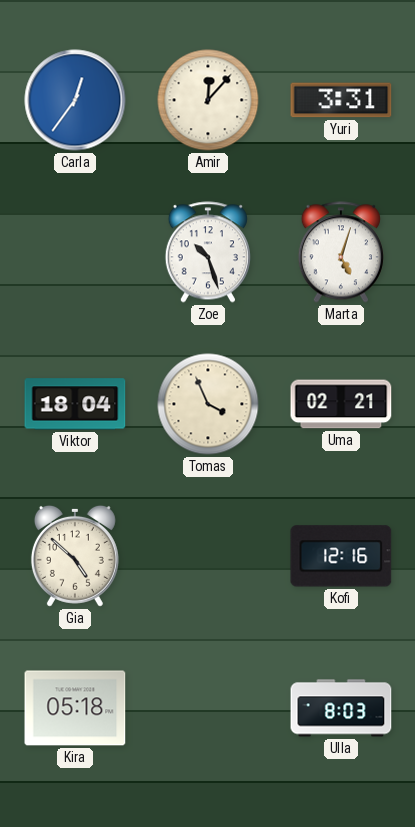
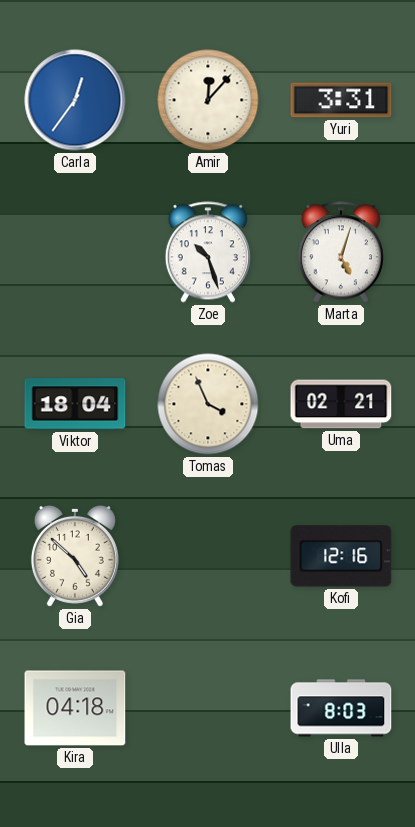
Kira: 05:18 -> 04:18
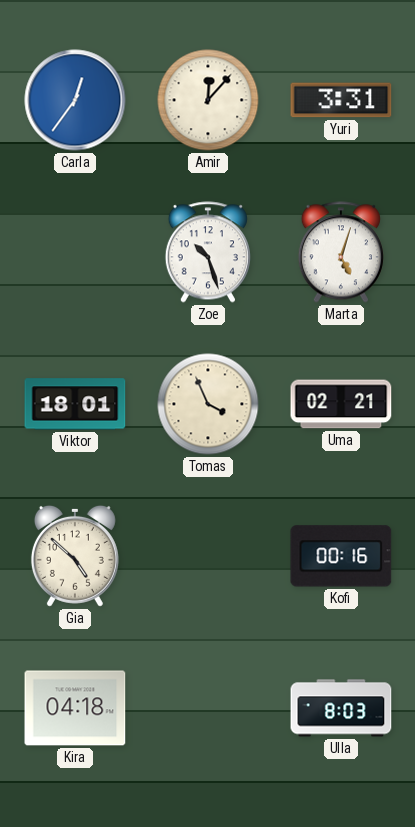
Viktor: 18:04 -> 18:01
Kofi: 12:16 -> 00:16
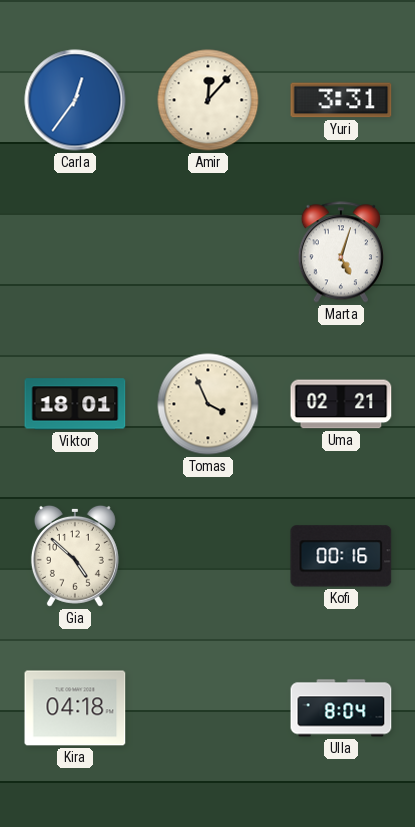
Zoe: 10:27 -> none
Ulla: 8:03 -> 8:04
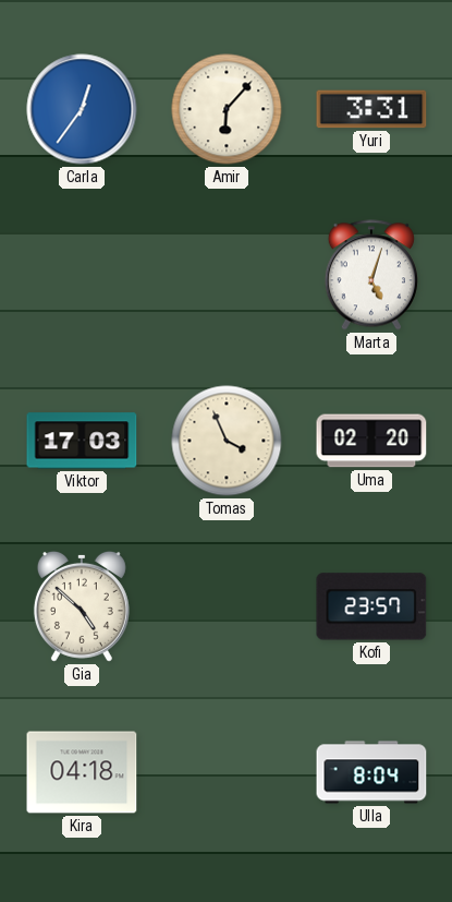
Amir: 12:07 -> 6:07
Viktor: 18:01 -> 17:03
Uma: 02:21 -> 02:20
Kofi: 00:16 -> 23:57
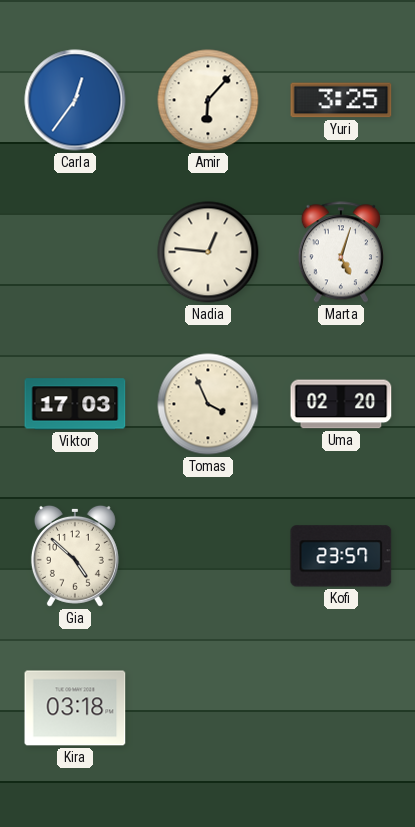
Yuri: 3:31 -> 3:25
Nadia: none -> 12:46
Kira: 04:18 -> 03:18
Ulla: 8:04 -> none
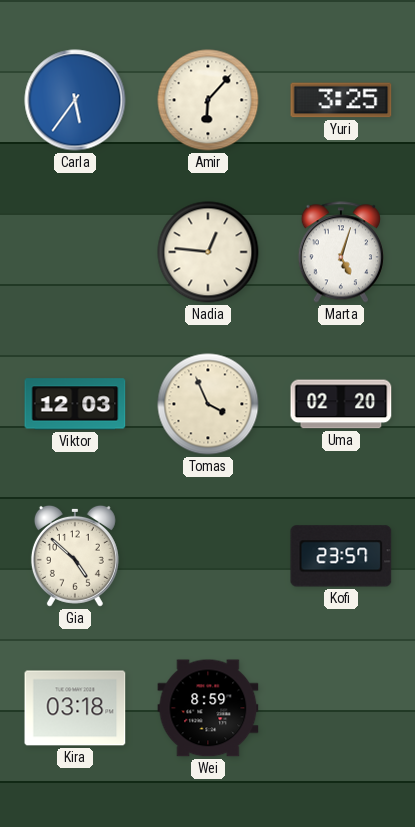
Carla: 12:36 -> 5:36
Viktor: 17:03 -> 12:03
Wei: none -> 8:59
